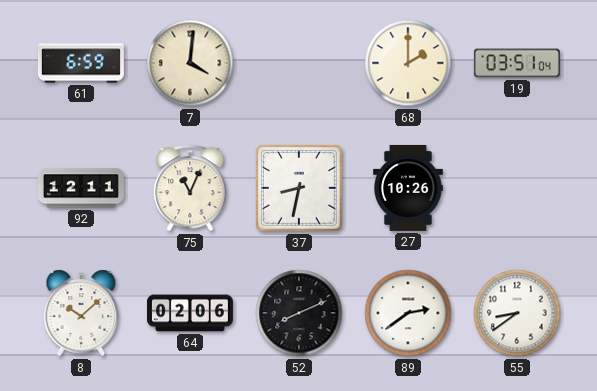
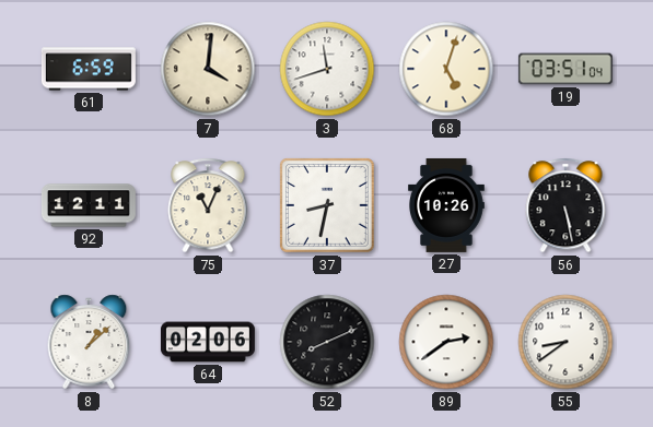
3: none -> 11:42
68: 2:00 -> 5:03
56: none -> 5:28
8: 10:08 -> 1:08
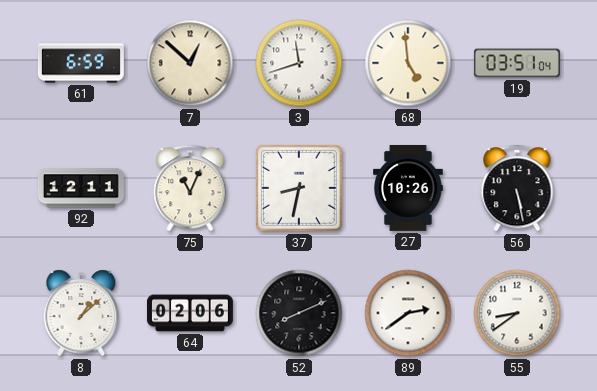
7: 4:01 -> 12:52
68: 5:03 -> 4:59
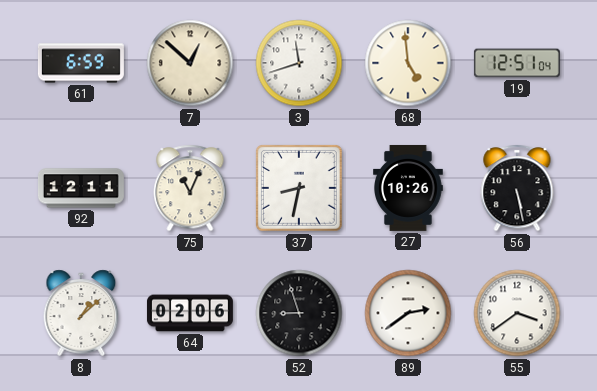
19: 03:51 -> 12:51
52: 8:11 -> 8:57
55: 8:39 -> 3:39
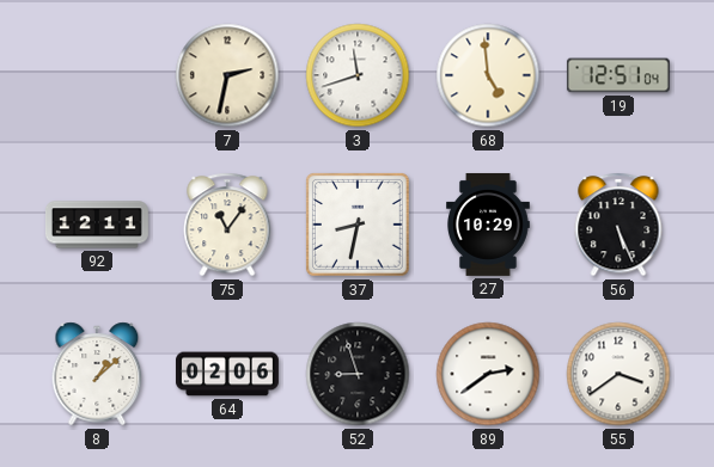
61: 6:59 -> none
7: 12:52 -> 2:32
75: 11:04 -> 11:06
27: 10:26 -> 10:29
56: 5:28 -> 5:26
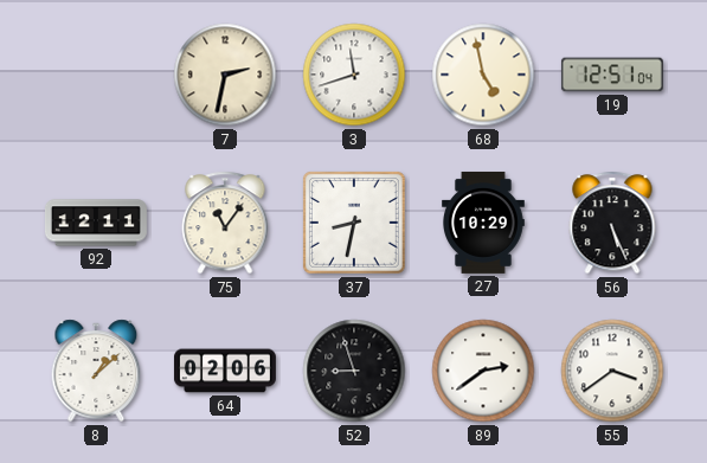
68: 4:59 -> 4:58
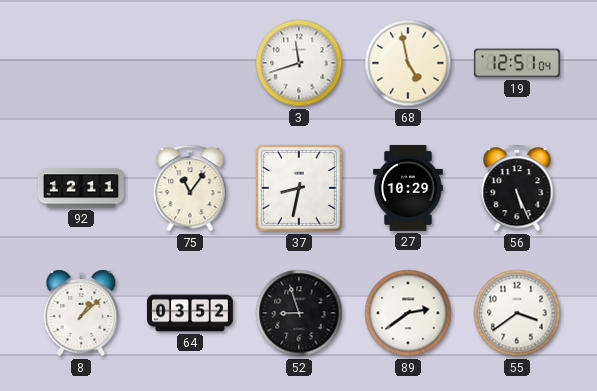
7: 2:32 -> none
64: 02:06 -> 03:52
